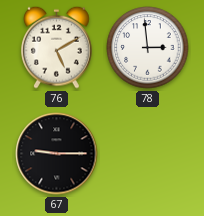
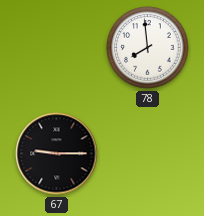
76: 5:10 -> none
78: 2:59 -> 7:59
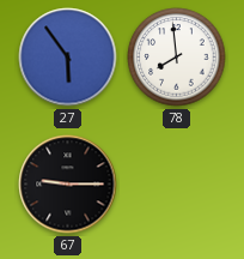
27: none -> 5:54
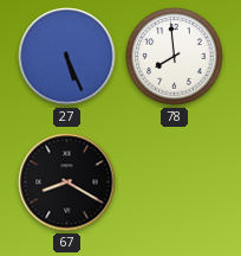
27: 5:54 -> 5:26
67: 9:15 -> 8:20
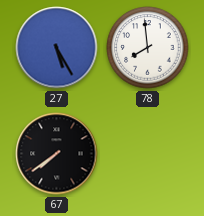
27: 5:26 -> 5:25
67: 8:20 -> 7:39
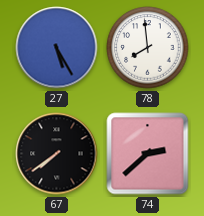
74: none -> 2:38
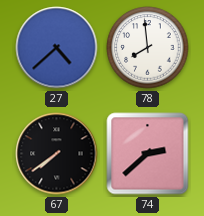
27: 5:25 -> 4:38
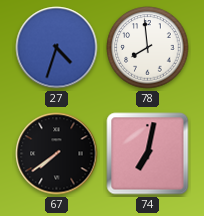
27: 4:38 -> 4:33
74: 2:38 -> 7:02
